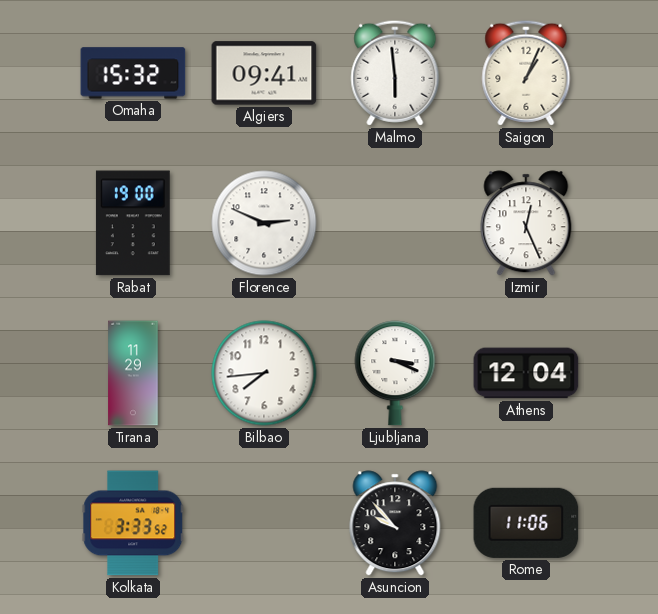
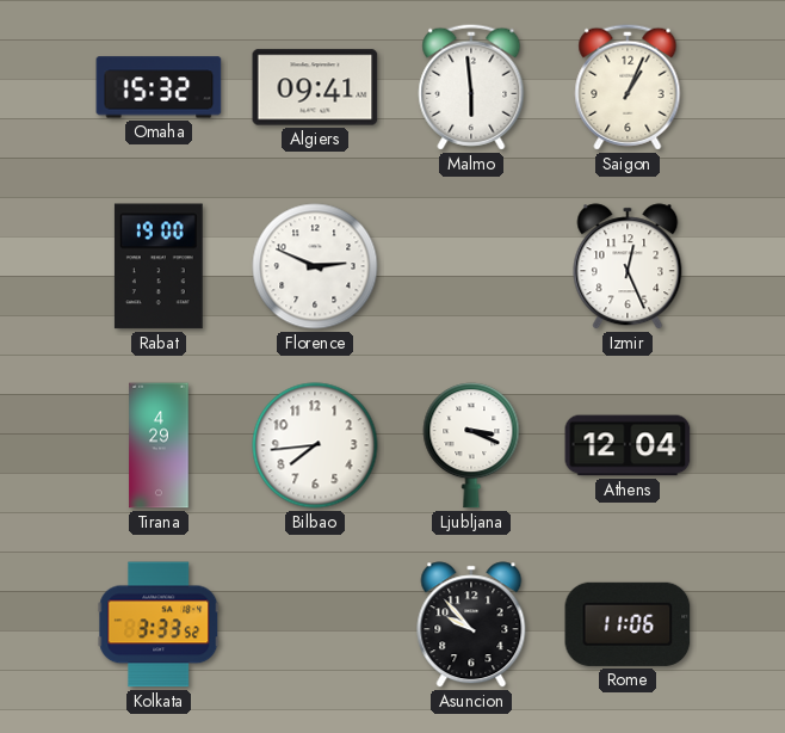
Tirana: 11:29 -> 4:29
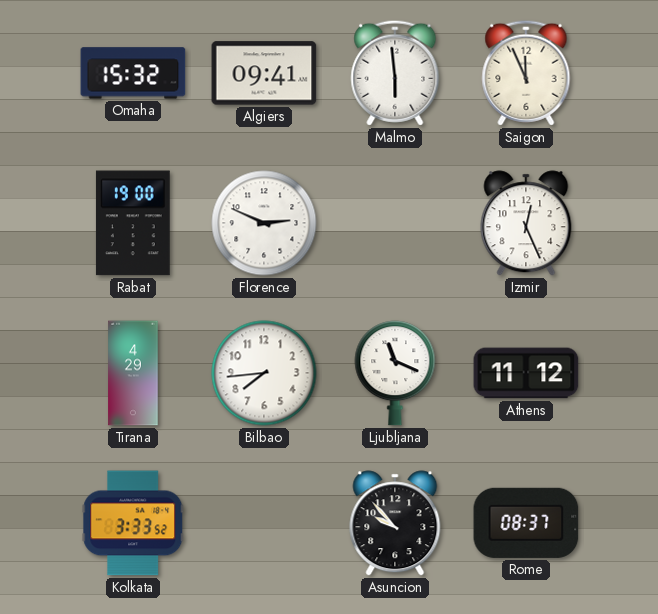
Saigon: 1:04 -> 11:56
Ljubljana: 3:19 -> 11:19
Athens: 12:04 -> 11:12
Rome: 11:06 -> 08:37
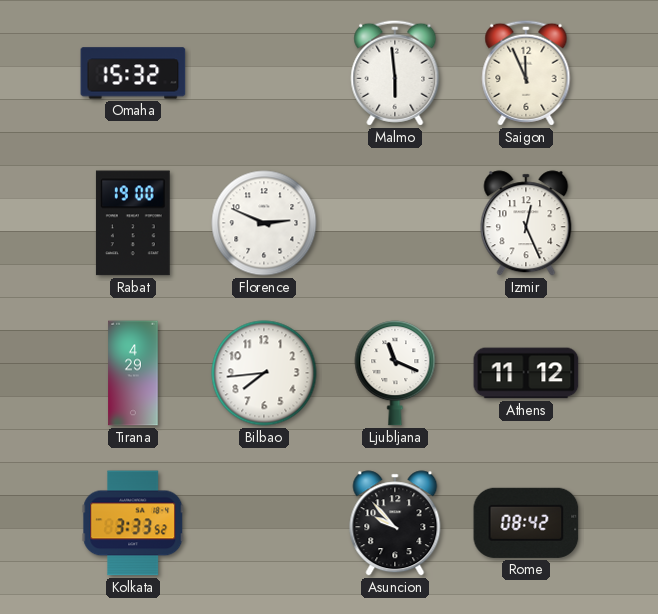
Algiers: 09:41 -> none
Rome: 08:37 -> 08:42
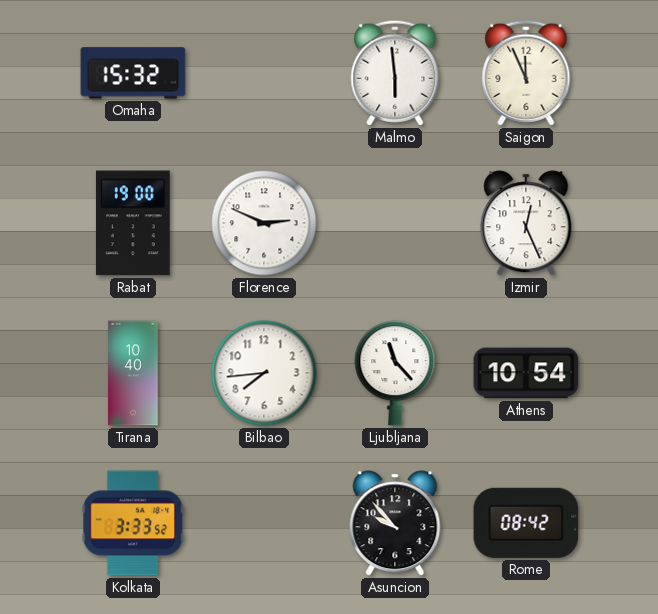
Tirana: 4:29 -> 10:40
Ljubljana: 11:19 -> 11:23
Athens: 11:12 -> 10:54
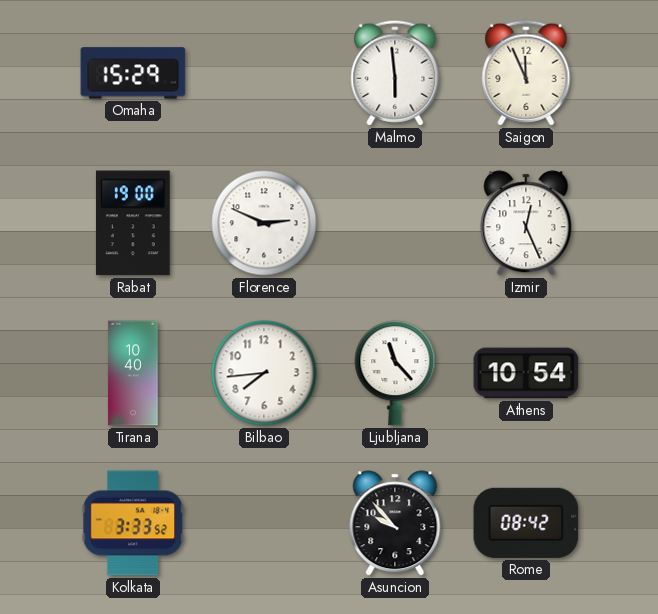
Omaha: 15:32 -> 15:29
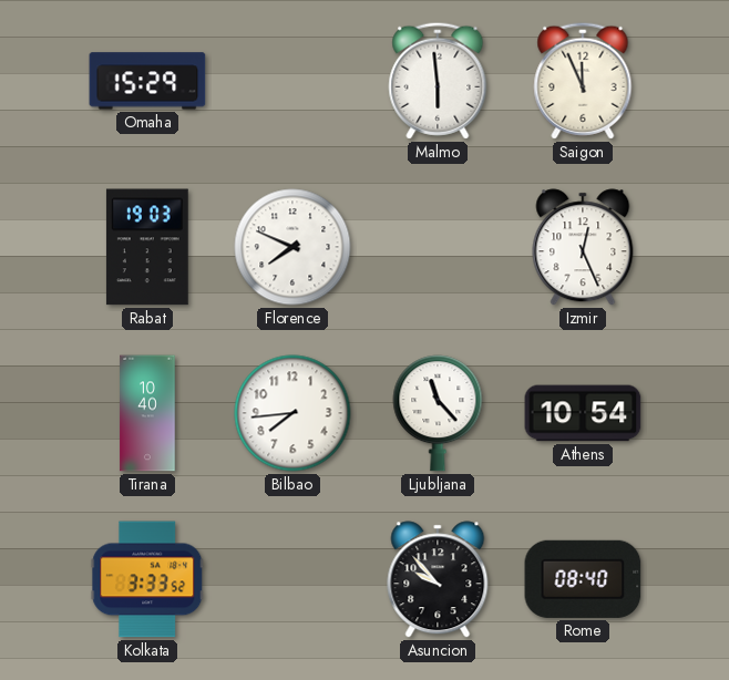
Rabat: 19:00 -> 19:03
Florence: 2:49 -> 7:49
Rome: 08:42 -> 08:40
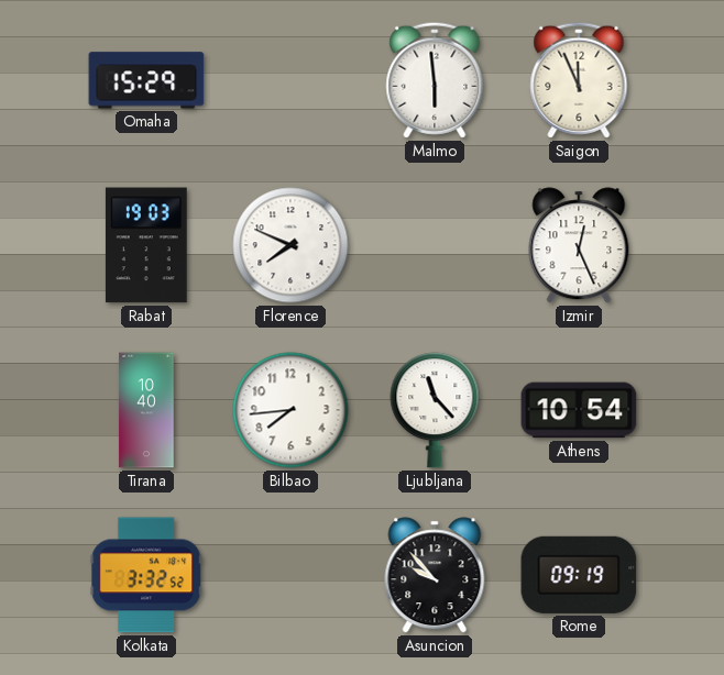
Kolkata: 3:33 -> 3:32
Rome: 08:40 -> 09:19
